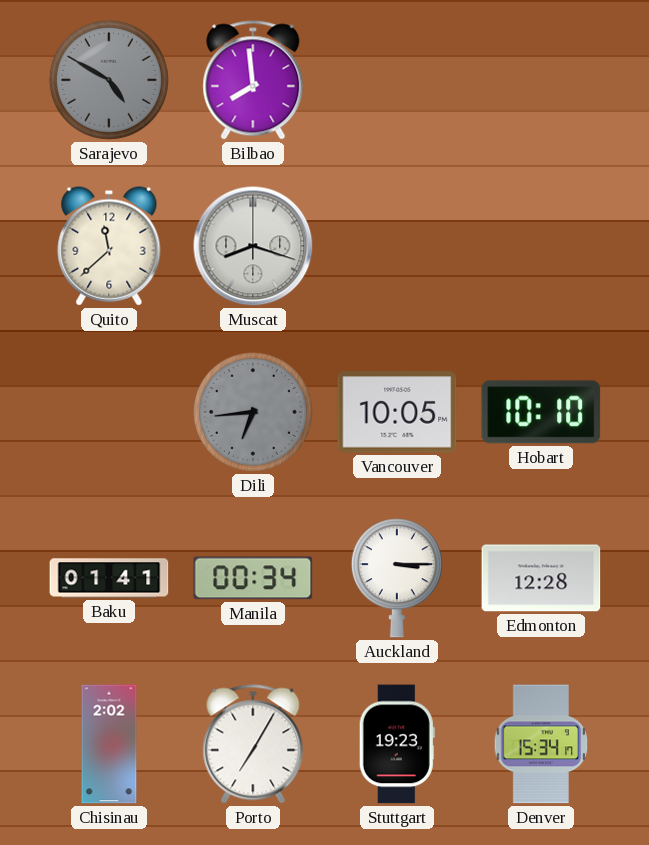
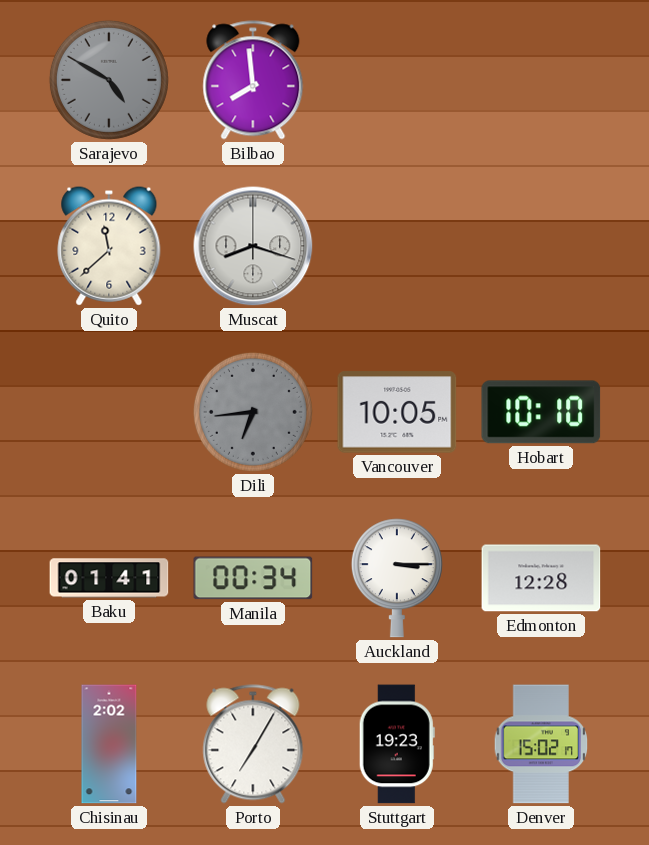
Denver: 15:34 -> 15:02
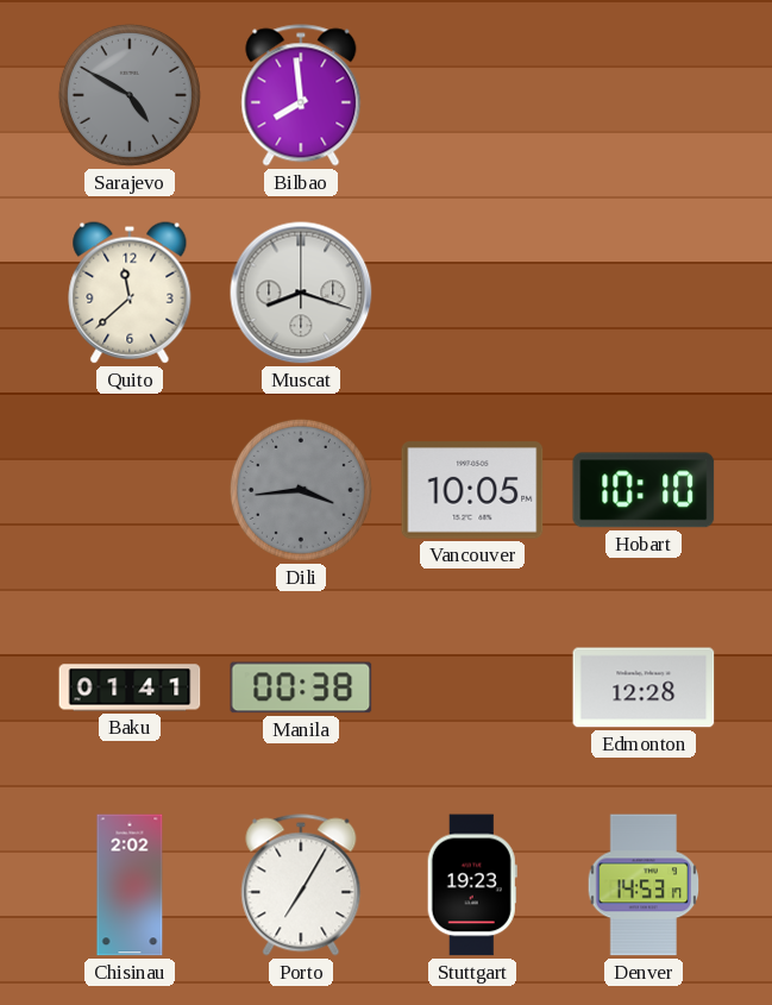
Dili: 6:44 -> 3:44
Manila: 00:34 -> 00:38
Auckland: 3:15 -> none
Denver: 15:02 -> 14:53
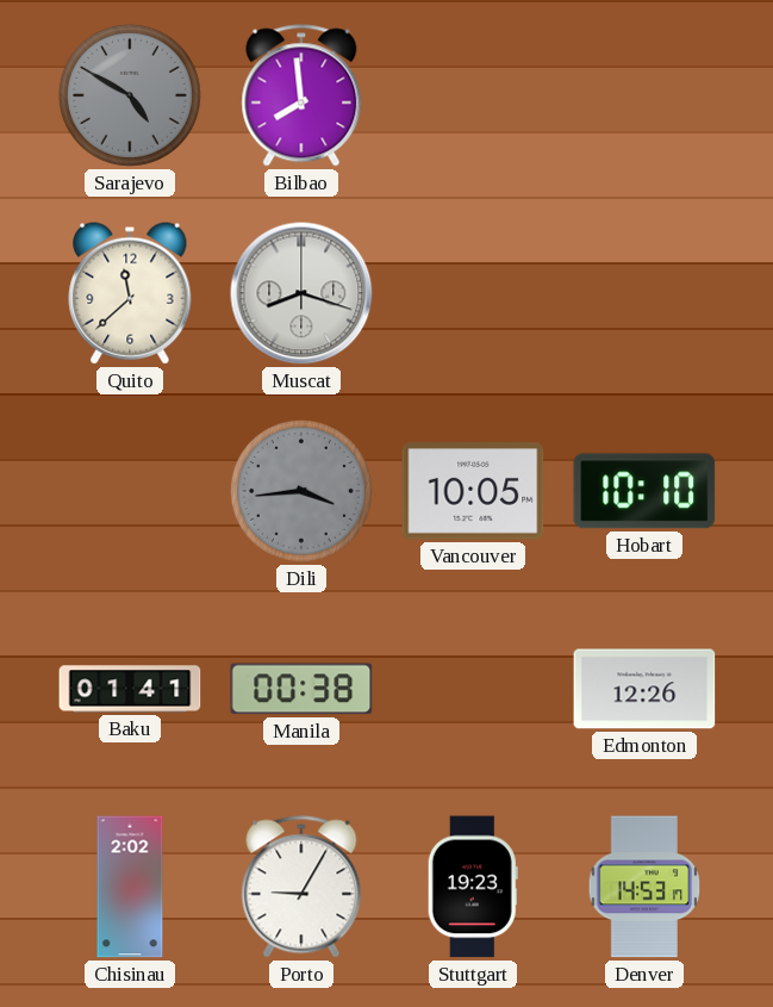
Edmonton: 12:28 -> 12:26
Porto: 7:05 -> 9:05
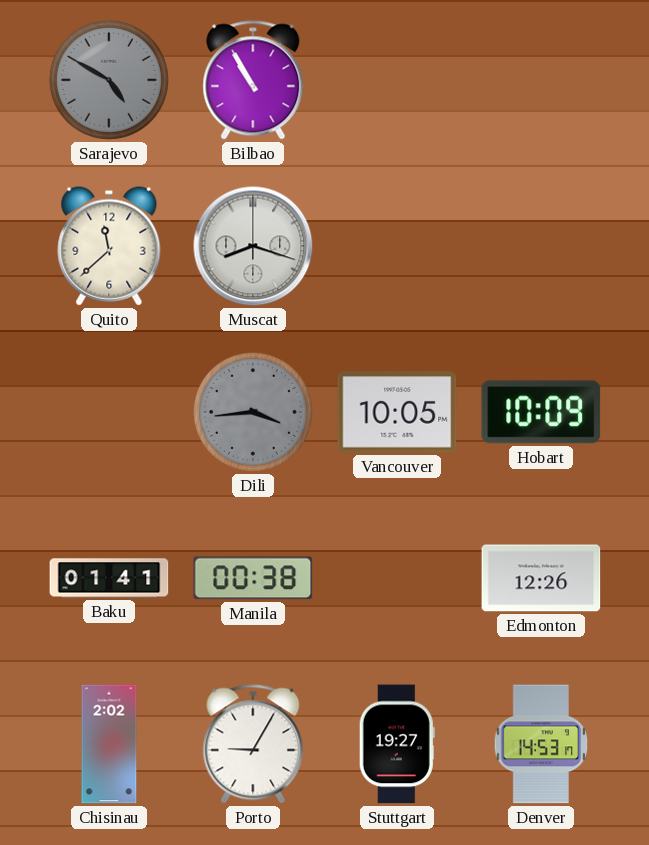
Bilbao: 7:59 -> 10:55
Hobart: 10:10 -> 10:09
Stuttgart: 19:23 -> 19:27
